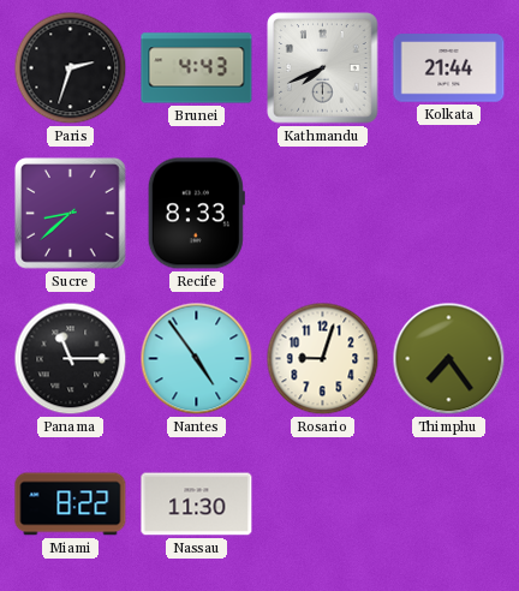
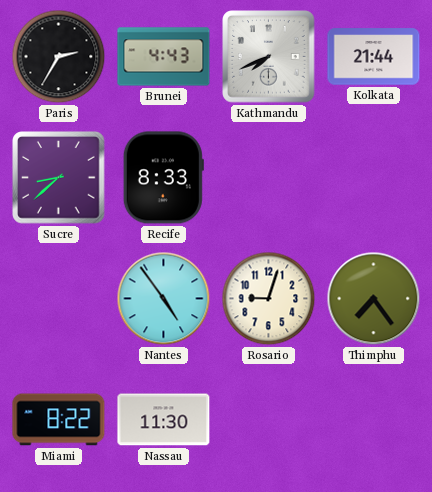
Paris: 2:33 -> 2:35
Panama: 11:15 -> none
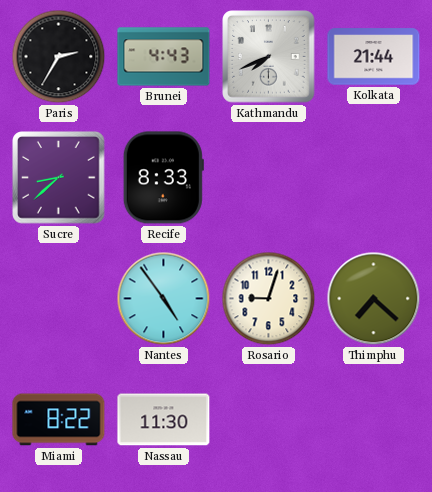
Thimphu: 7:24 -> 7:22
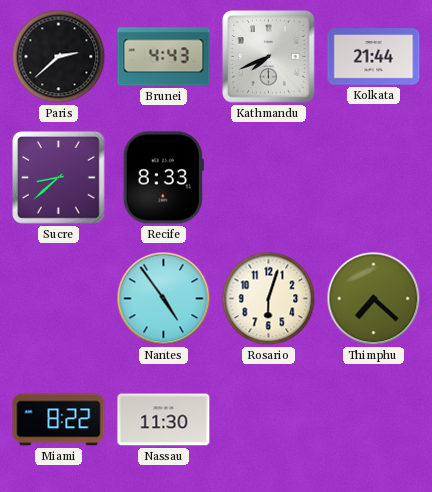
Paris: 2:35 -> 2:38
Rosario: 9:03 -> 6:03
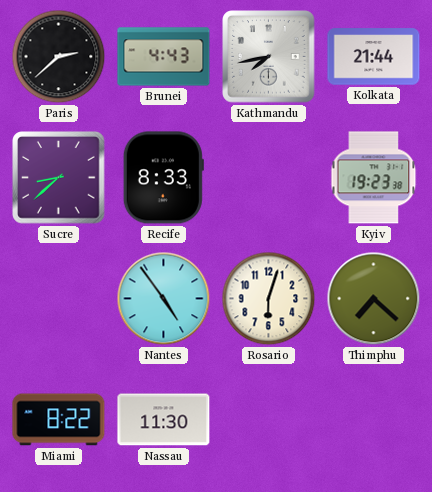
Kathmandu: 7:41 -> 7:43
Kyiv: none -> 19:23
